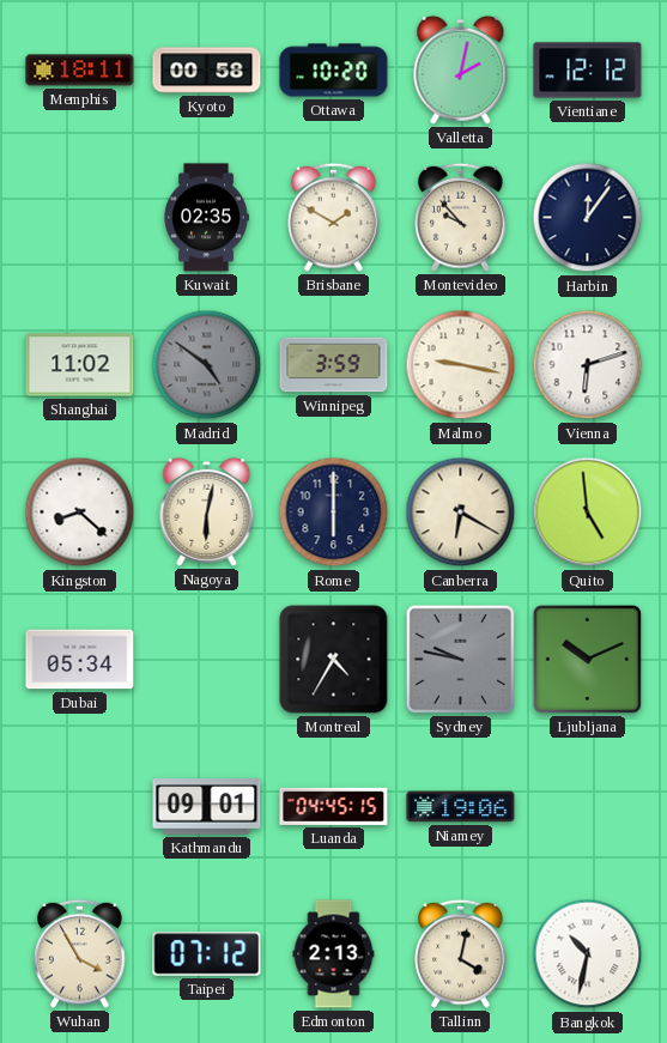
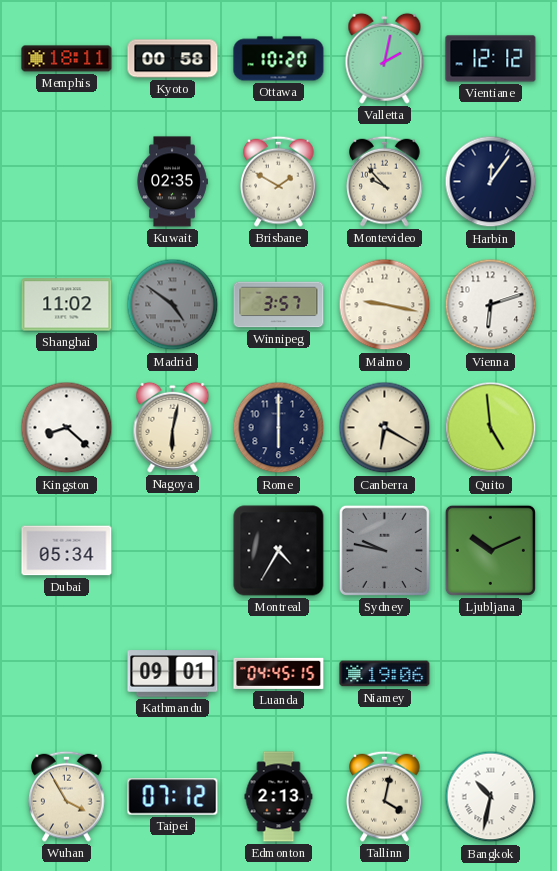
Winnipeg: 3:59 -> 3:57
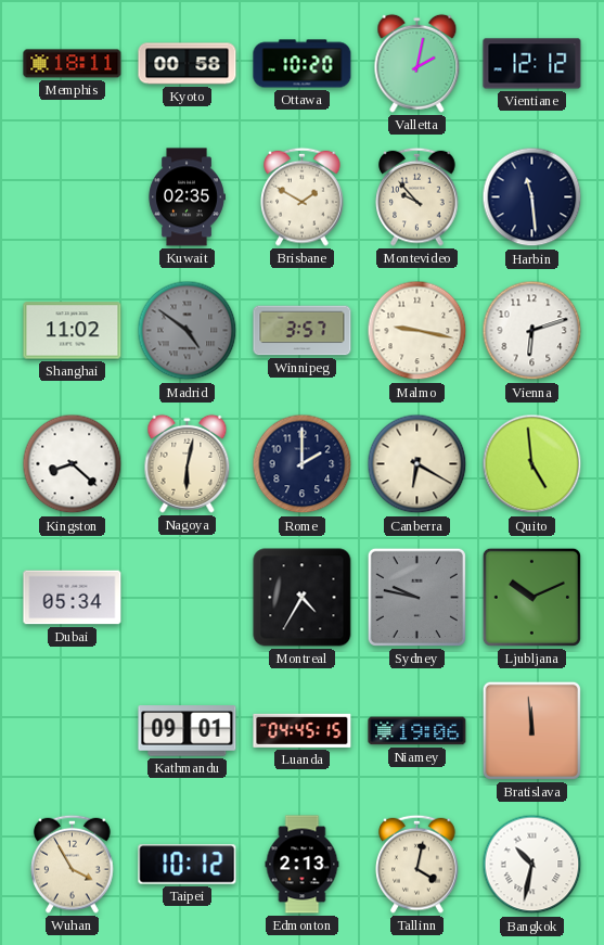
Harbin: 12:06 -> 11:29
Rome: 6:00 -> 2:00
Bratislava: none -> 11:59
Taipei: 07:12 -> 10:12
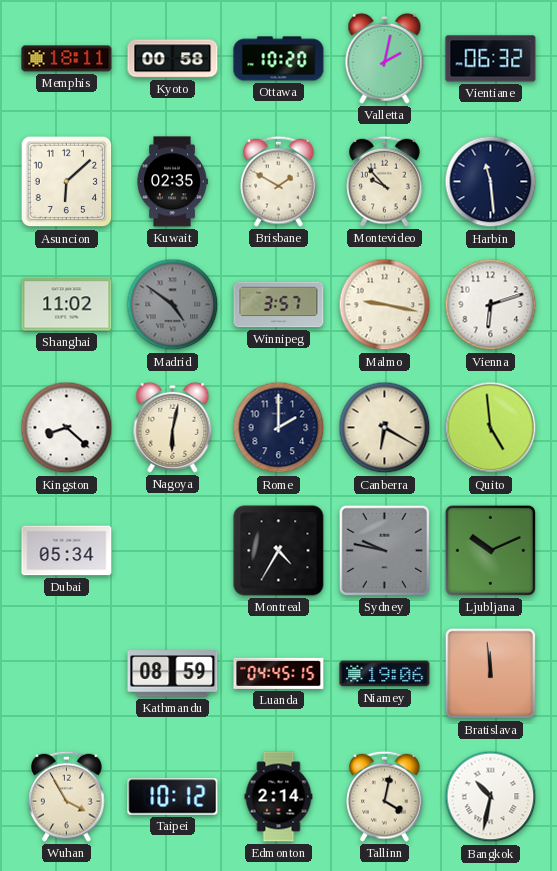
Vientiane: 12:12 -> 06:32
Asuncion: none -> 6:08
Kathmandu: 09:01 -> 08:59
Edmonton: 2:13 -> 2:14
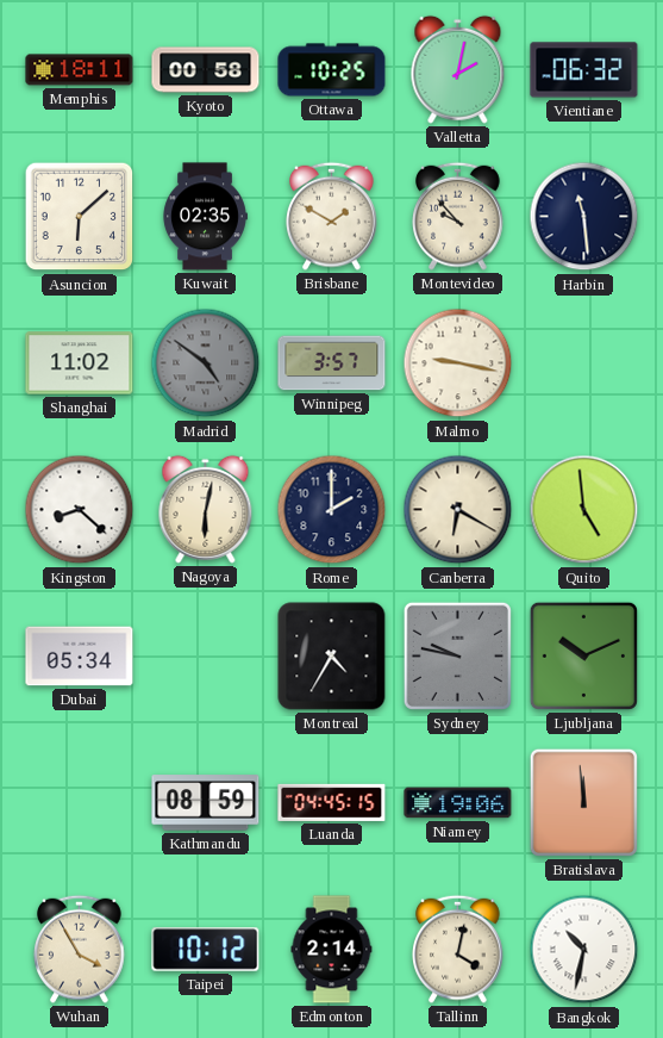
Ottawa: 10:20 -> 10:25
Vienna: 6:12 -> none
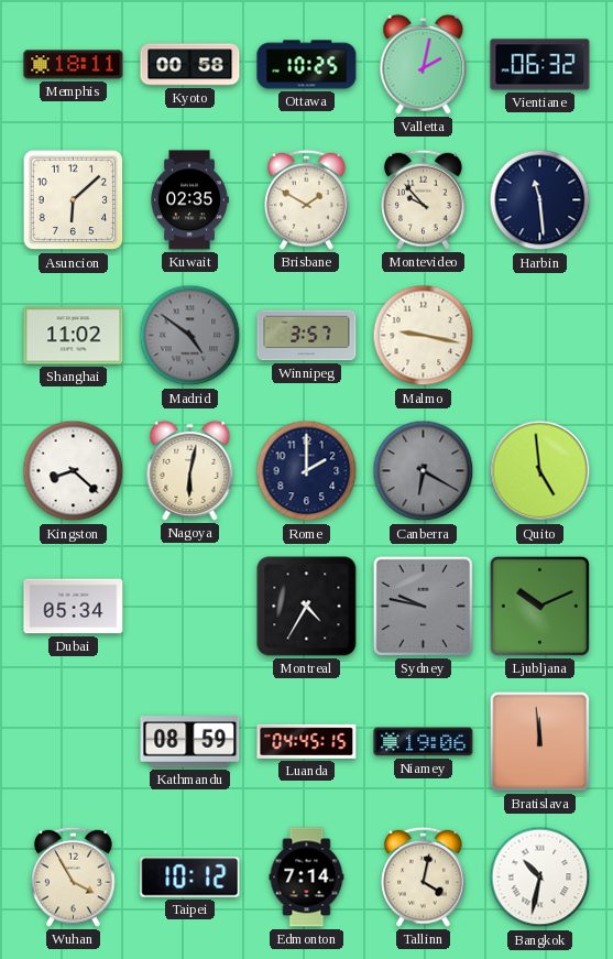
Canberra dial: cream -> grey
Edmonton: 2:14 -> 7:14
